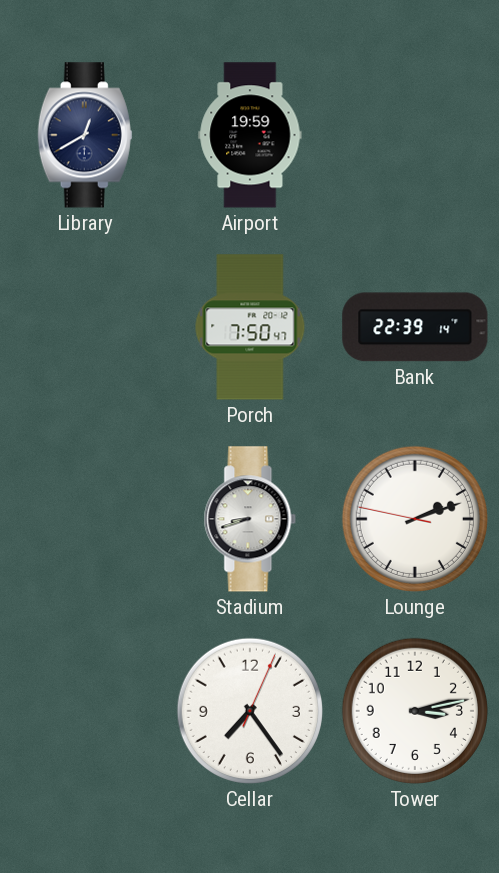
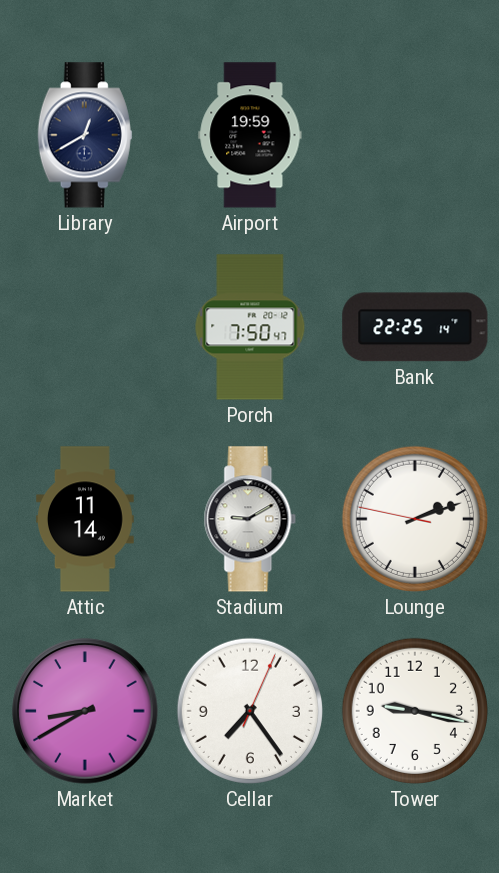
Bank: 22:39 -> 22:25
Attic: none -> 11:14
Stadium: 8:42 -> 9:10
Market: none -> 8:40
Tower: 3:13 -> 9:17
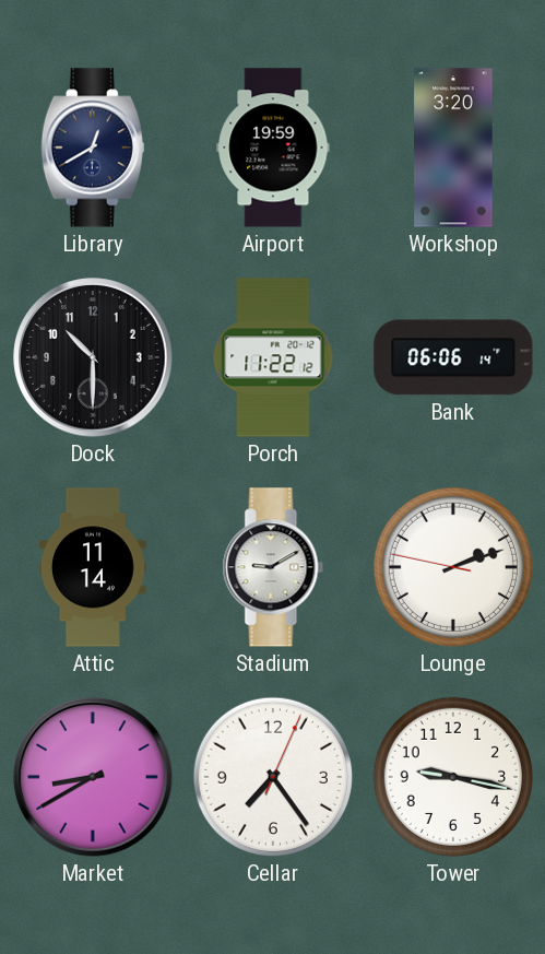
Workshop: none -> 3:20
Dock: none -> 10:30
Porch: 7:50 -> 11:22
Bank: 22:25 -> 06:06
